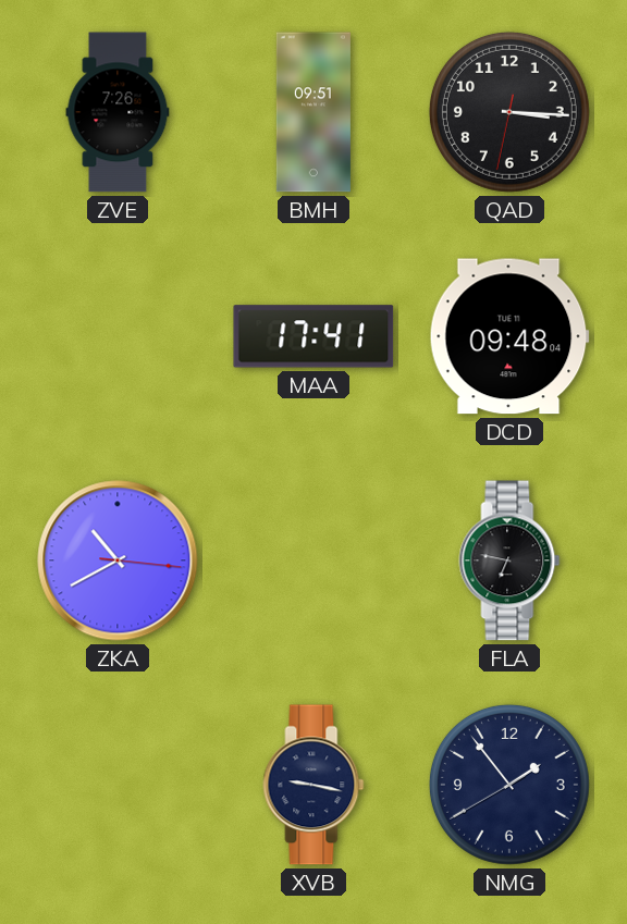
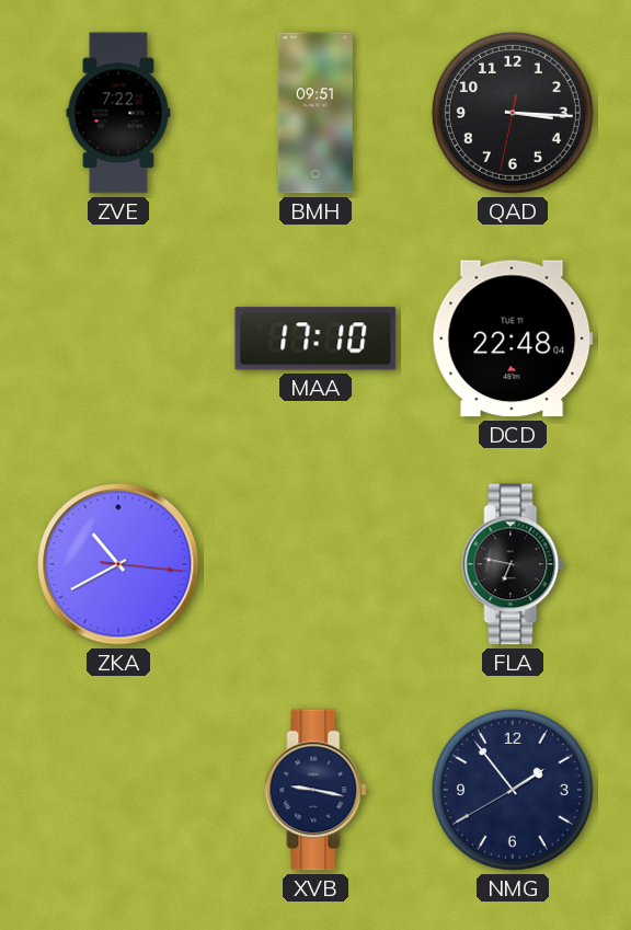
ZVE: 7:26 -> 7:22
MAA: 17:41 -> 17:10
DCD: 09:48 -> 22:48
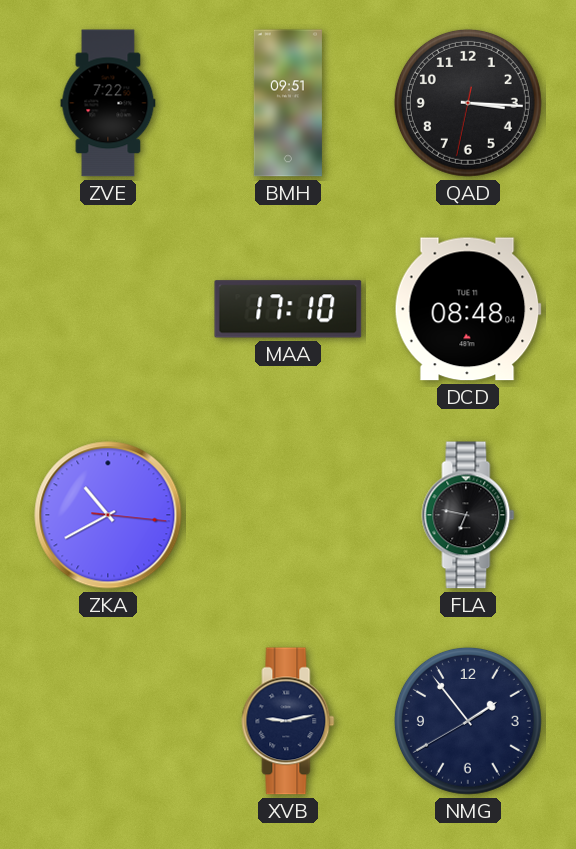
DCD: 22:48 -> 08:48
XVB: 9:17 -> 9:13
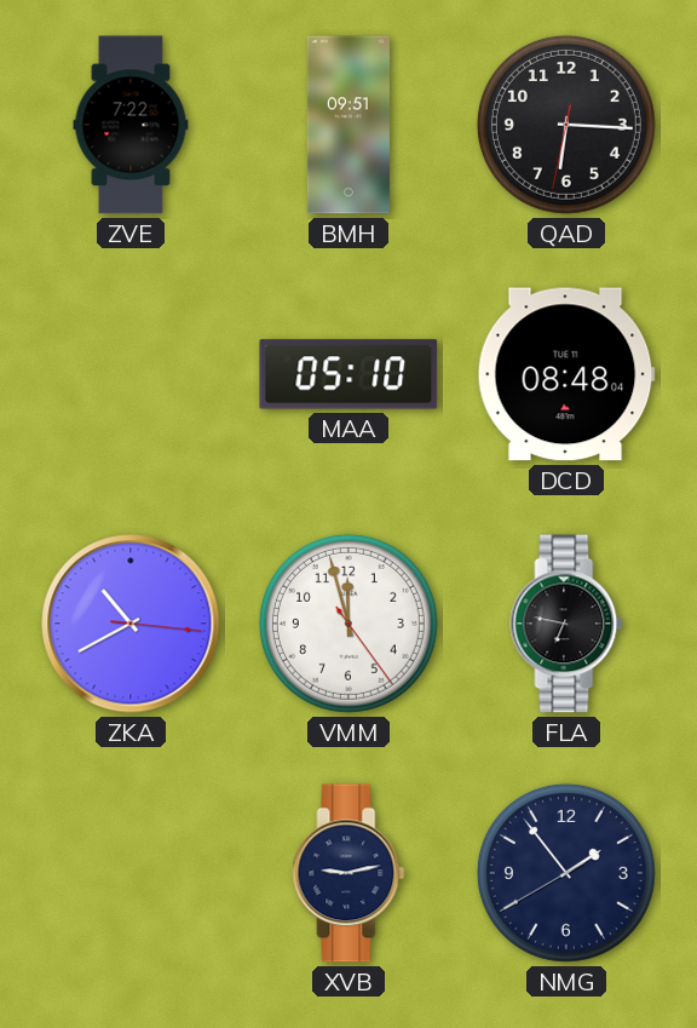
QAD: 3:15 -> 6:15
MAA: 17:10 -> 05:10
VMM: none -> 11:57
